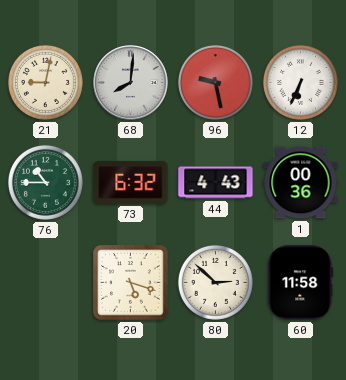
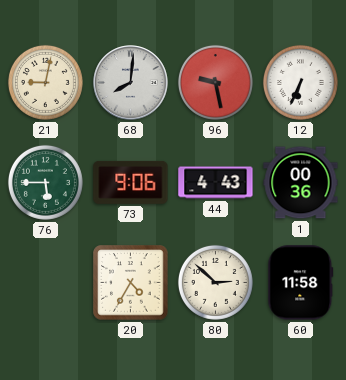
76: 10:45 -> 5:45
73: 6:32 -> 9:06
20: 5:18 -> 4:35
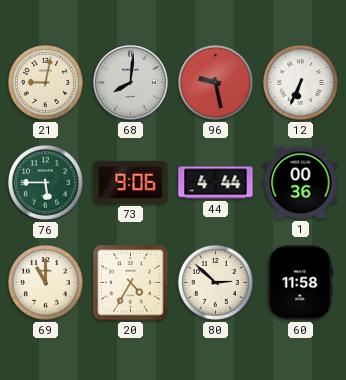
44: 4:43 -> 4:44
69: none -> 11:00
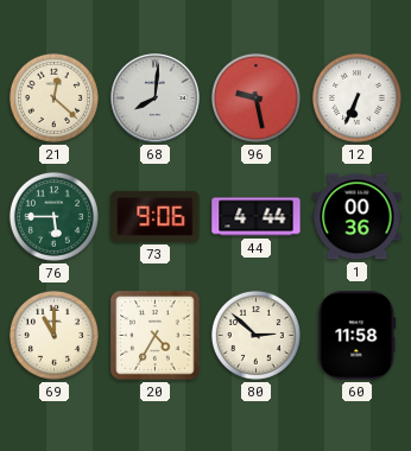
21: 9:02 -> 12:22
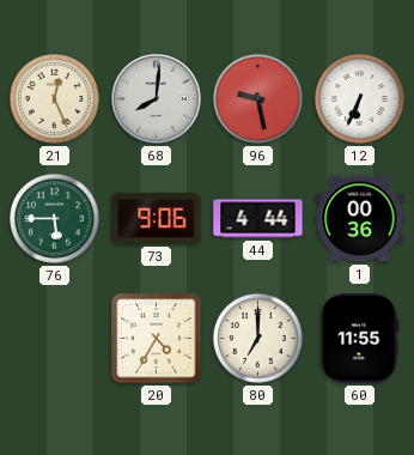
21: 12:22 -> 12:26
69: 11:00 -> none
80: 2:52 -> 7:00
60: 11:58 -> 11:55
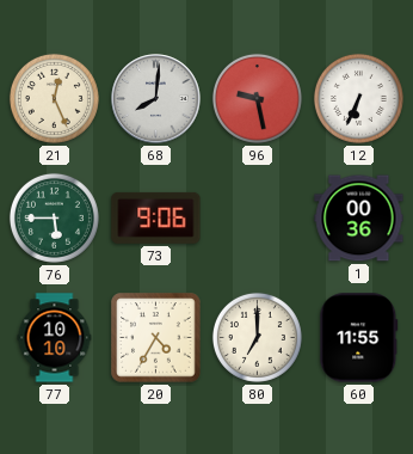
44: 4:44 -> none
77: none -> 10:10
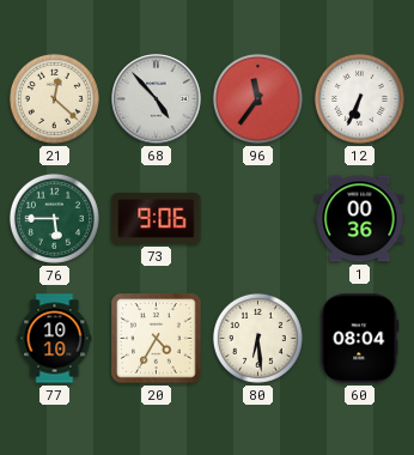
21: 12:26 -> 12:22
68: 8:01 -> 4:53
96: 9:28 -> 11:36
80: 7:00 -> 6:29
60: 11:55 -> 08:04
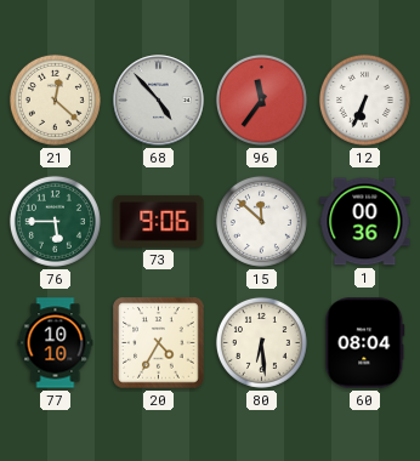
15: none -> 11:52
